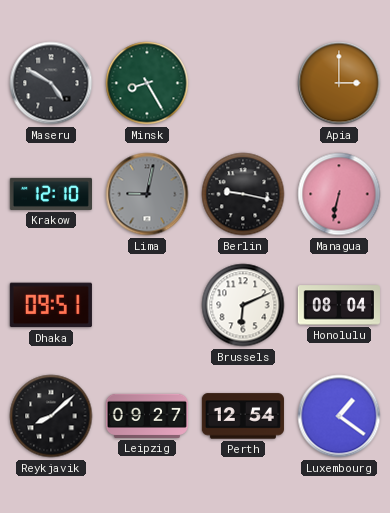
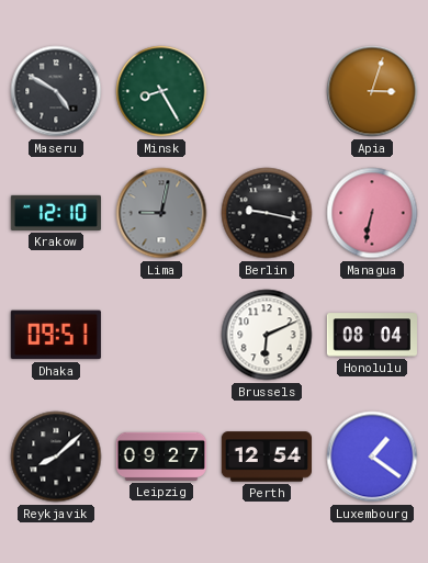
Apia: 3:00 -> 3:03
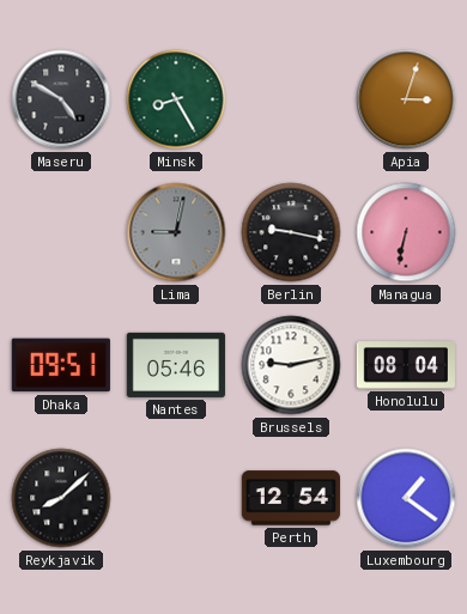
Krakow: 12:10 -> none
Nantes: none -> 05:46
Brussels: 6:11 -> 9:13
Leipzig: 09:27 -> none
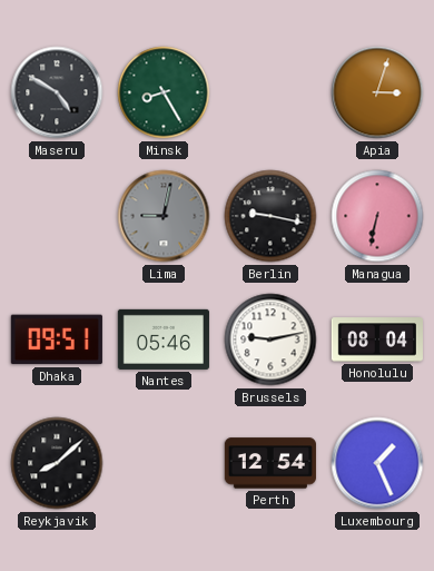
Luxembourg: 1:21 -> 1:26
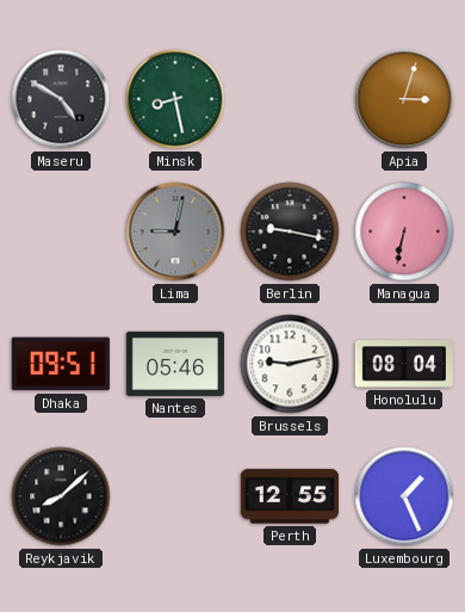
Minsk: 8:25 -> 8:28
Perth: 12:54 -> 12:55
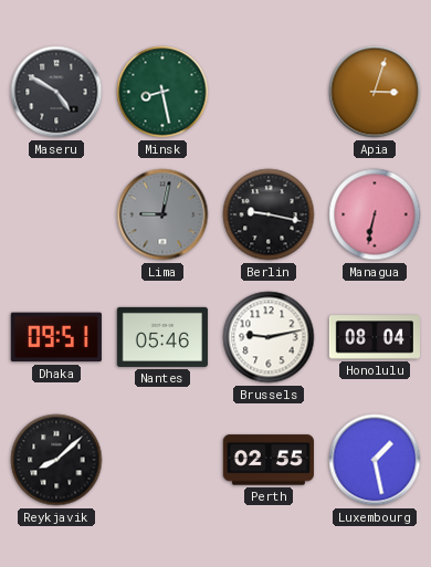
Perth: 12:55 -> 02:55
Luxembourg: 1:26 -> 1:28
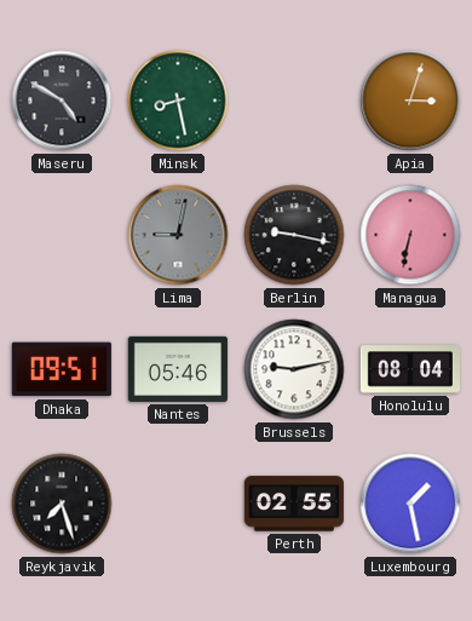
Reykjavik: 8:08 -> 7:27
